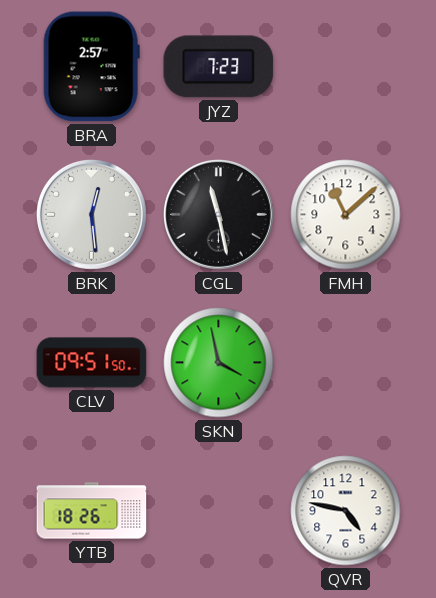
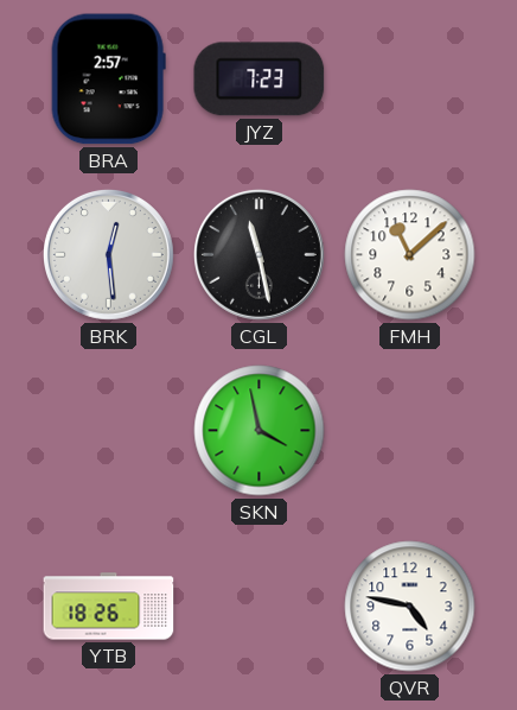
CLV: 09:51 -> none
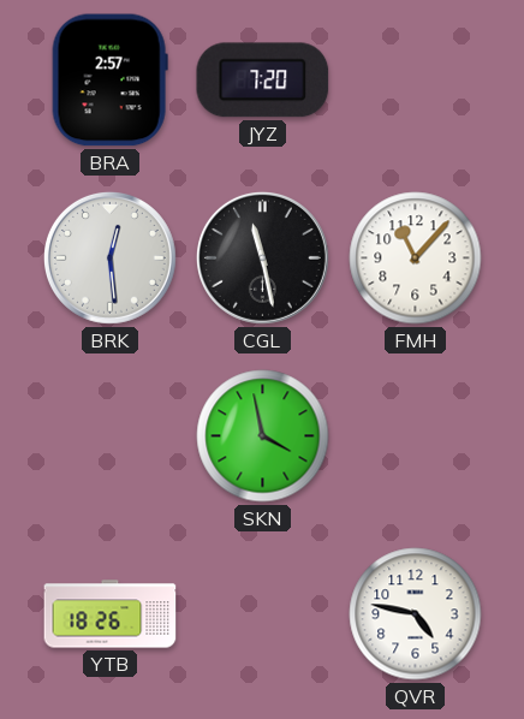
JYZ: 7:23 -> 7:20
FMH: 11:08 -> 11:07
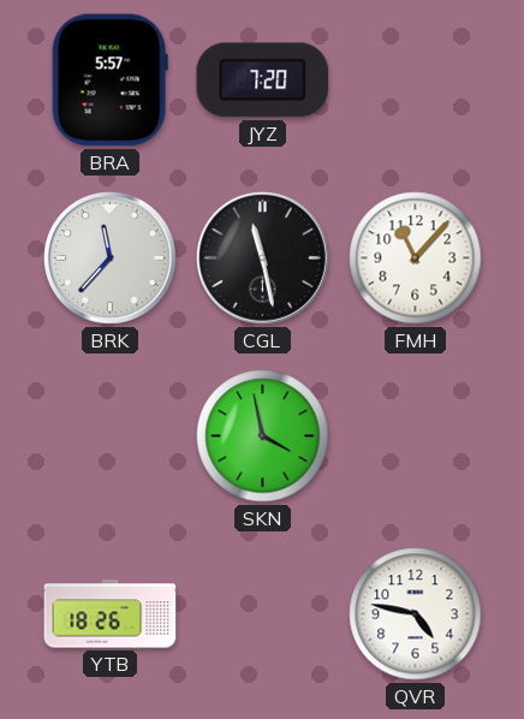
BRA: 2:57 -> 5:57
BRK: 12:29 -> 11:37
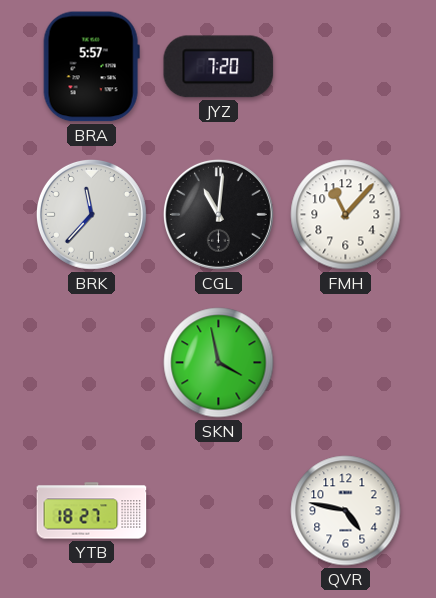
CGL: 11:28 -> 11:01
YTB: 18:26 -> 18:27
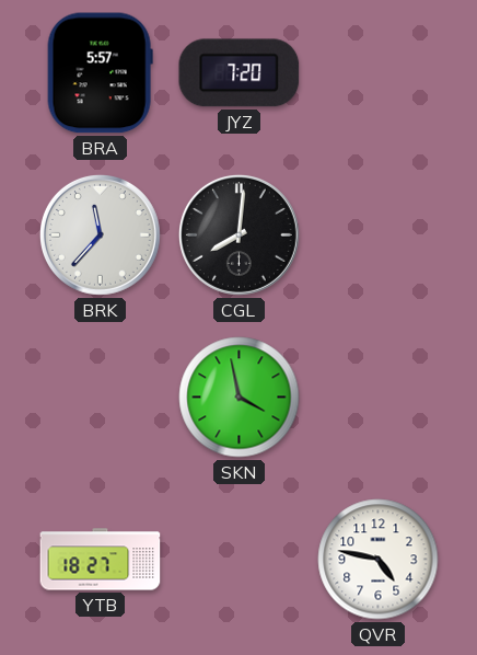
CGL: 11:01 -> 8:01
FMH: 11:07 -> none
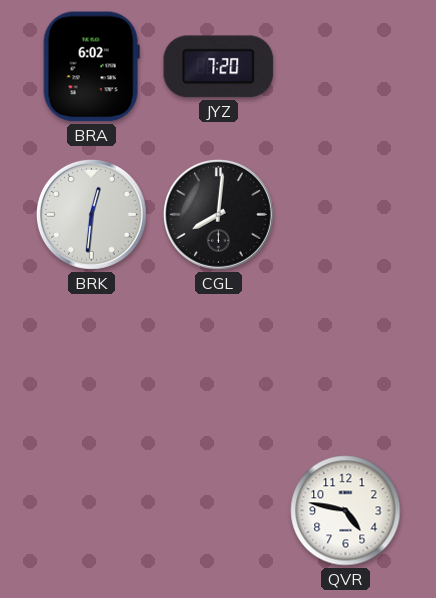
BRA: 5:57 -> 6:02
BRK: 11:37 -> 12:31
SKN: 3:58 -> none
YTB: 18:27 -> none
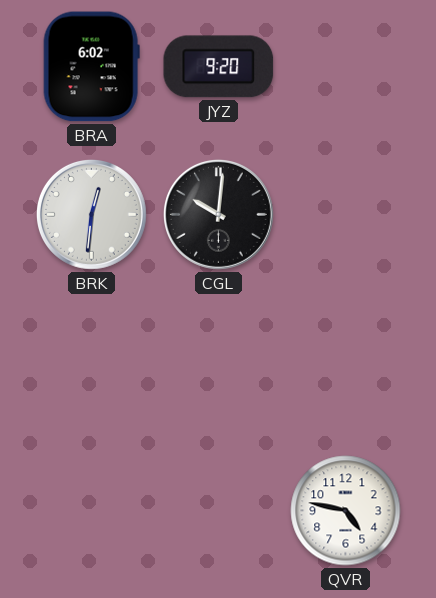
JYZ: 7:20 -> 9:20
CGL: 8:01 -> 10:01
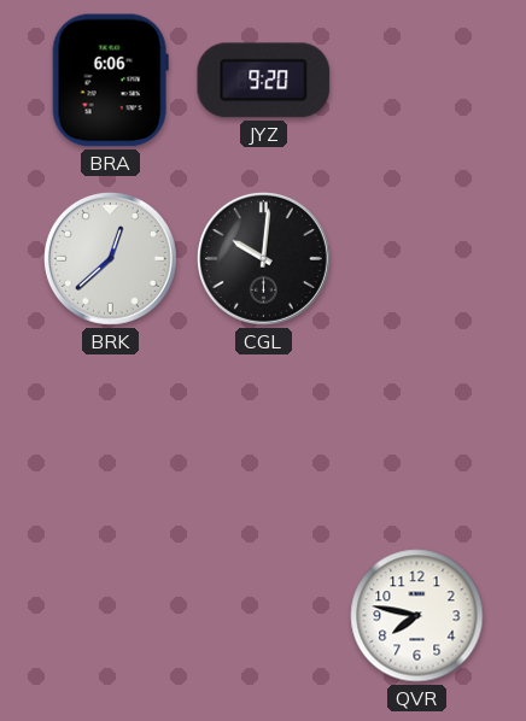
BRA: 6:02 -> 6:06
BRK: 12:31 -> 12:38
QVR: 4:47 -> 7:47
